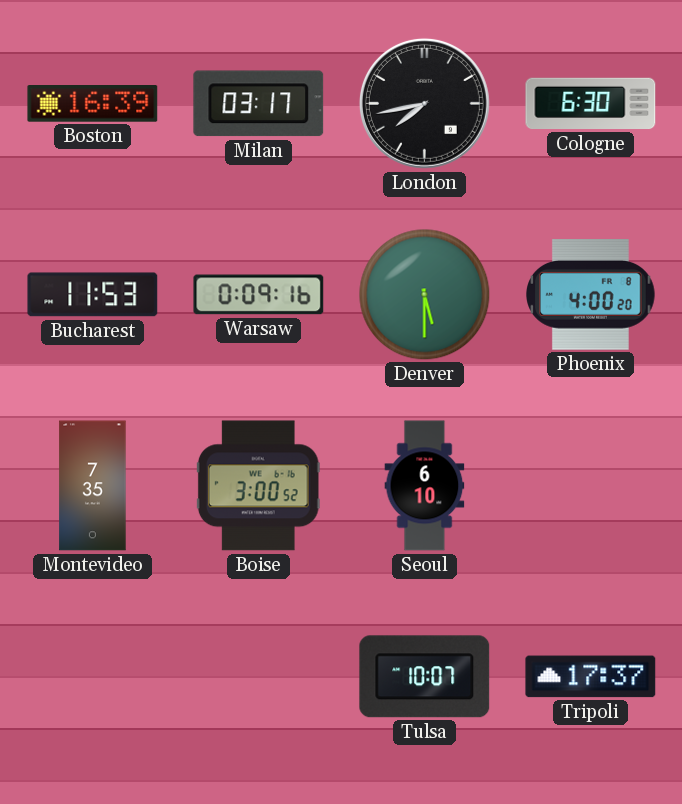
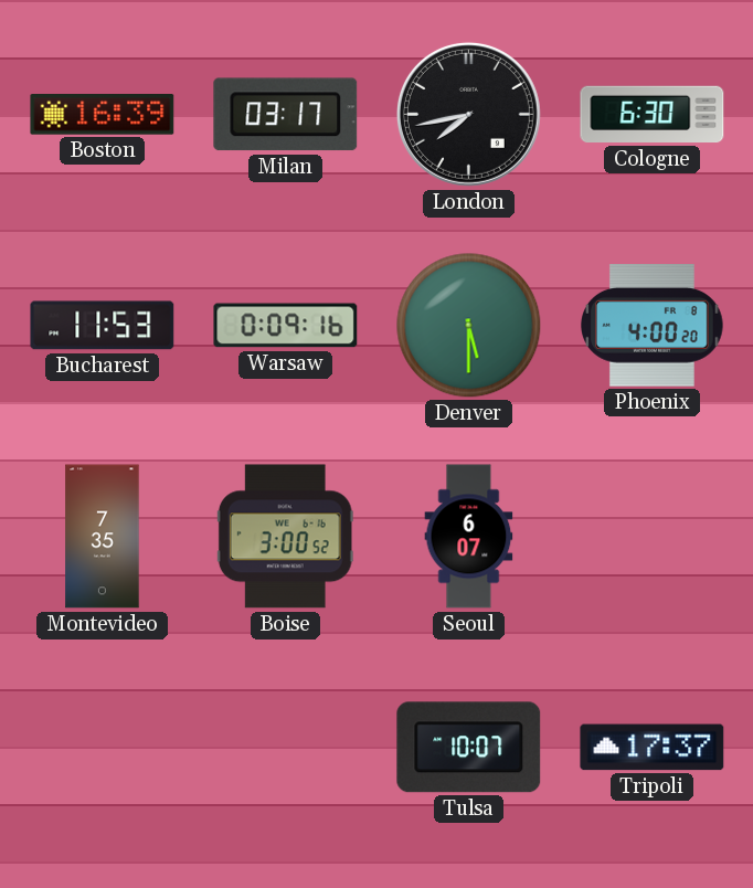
Seoul: 6:10 -> 6:07
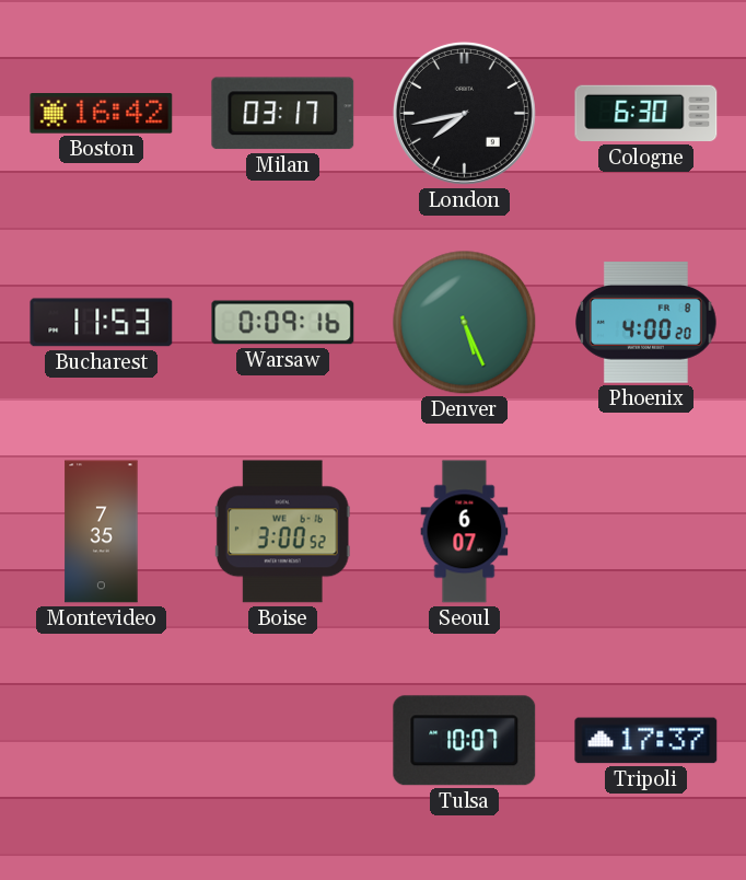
Boston: 16:39 -> 16:42
Denver: 5:30 -> 5:26
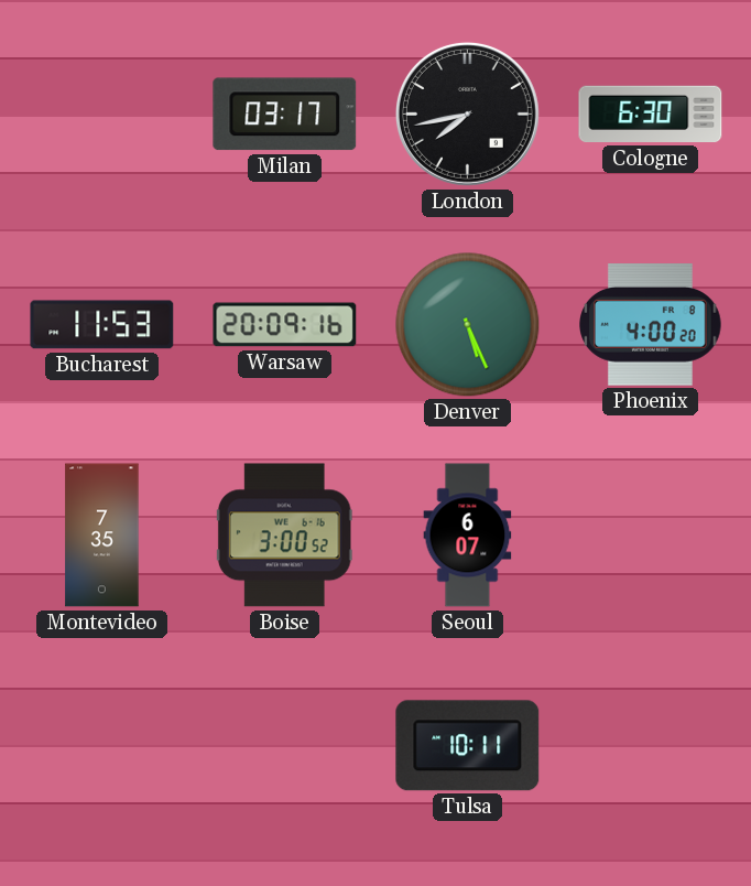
Boston: 16:42 -> none
Warsaw: 0:09 -> 20:09
Tulsa: 10:07 -> 10:11
Tripoli: 17:37 -> none
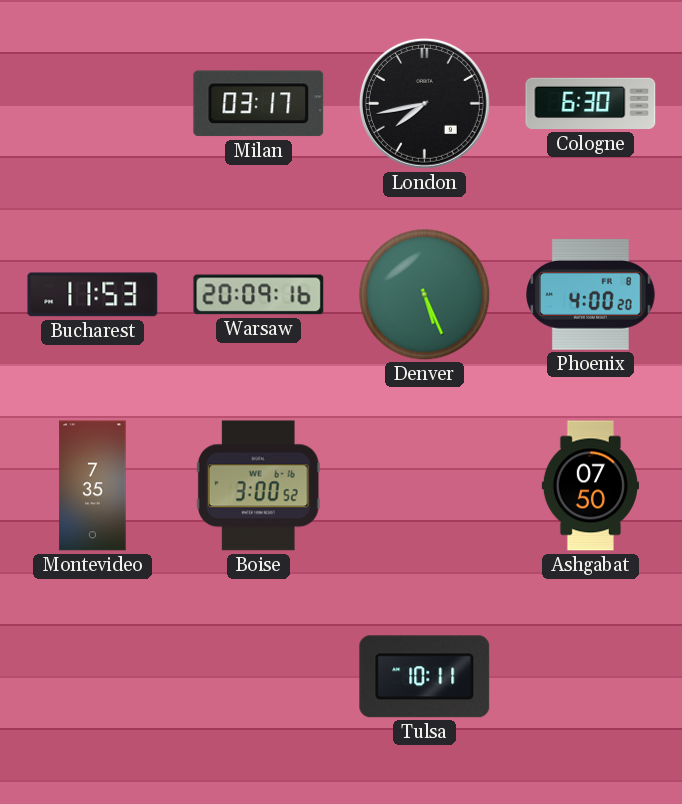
Seoul: 6:07 -> none
Ashgabat: none -> 07:50
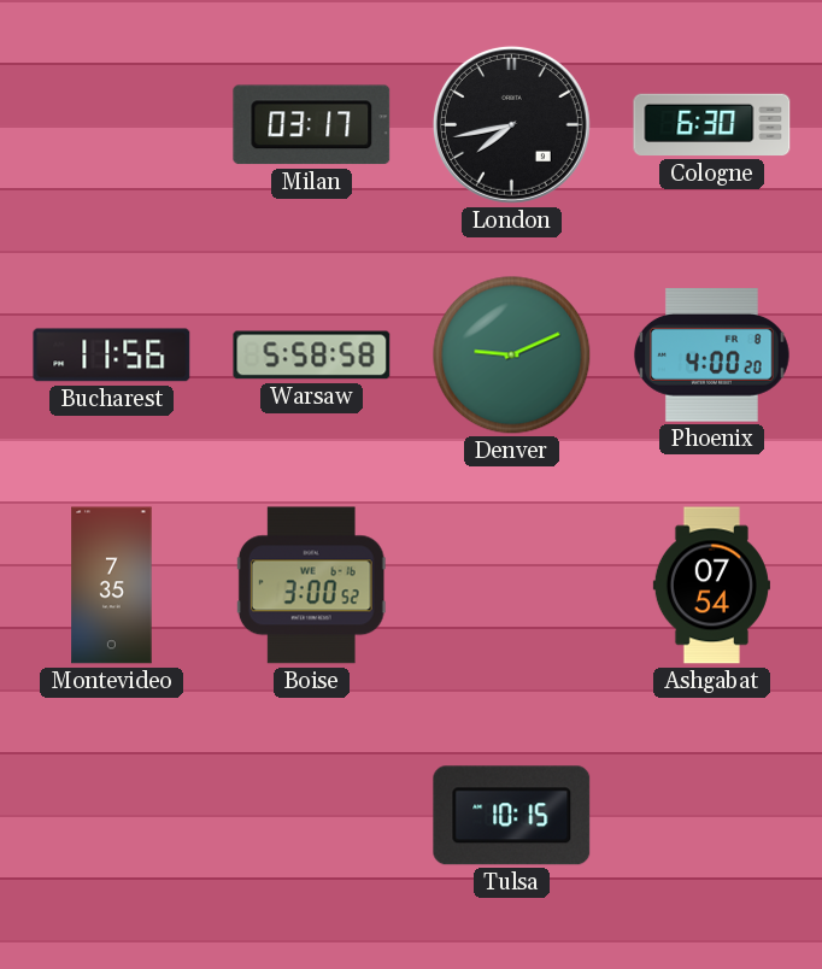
Bucharest: 11:53 -> 11:56
Warsaw: 20:09 -> 5:58
Denver: 5:26 -> 9:11
Ashgabat: 07:50 -> 07:54
Tulsa: 10:11 -> 10:15
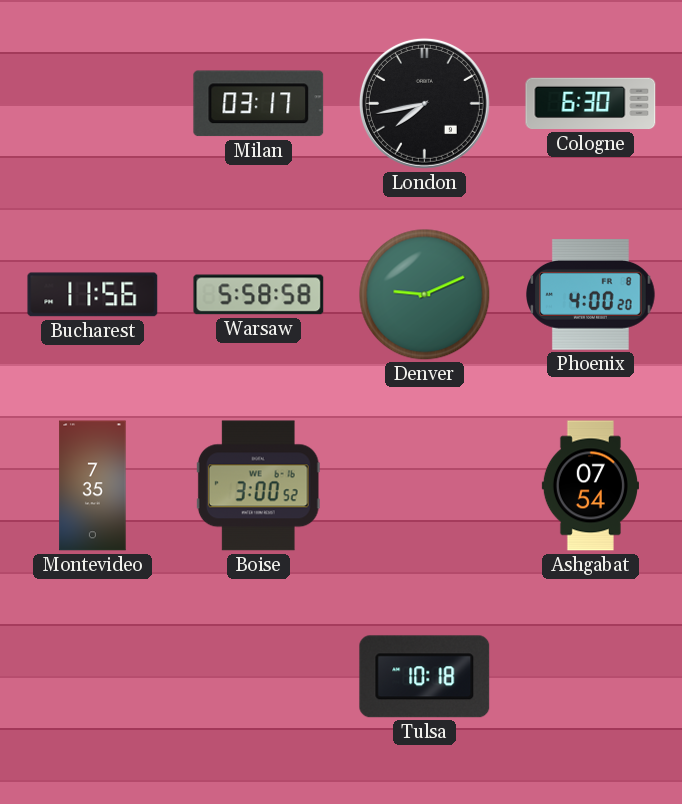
Tulsa: 10:15 -> 10:18
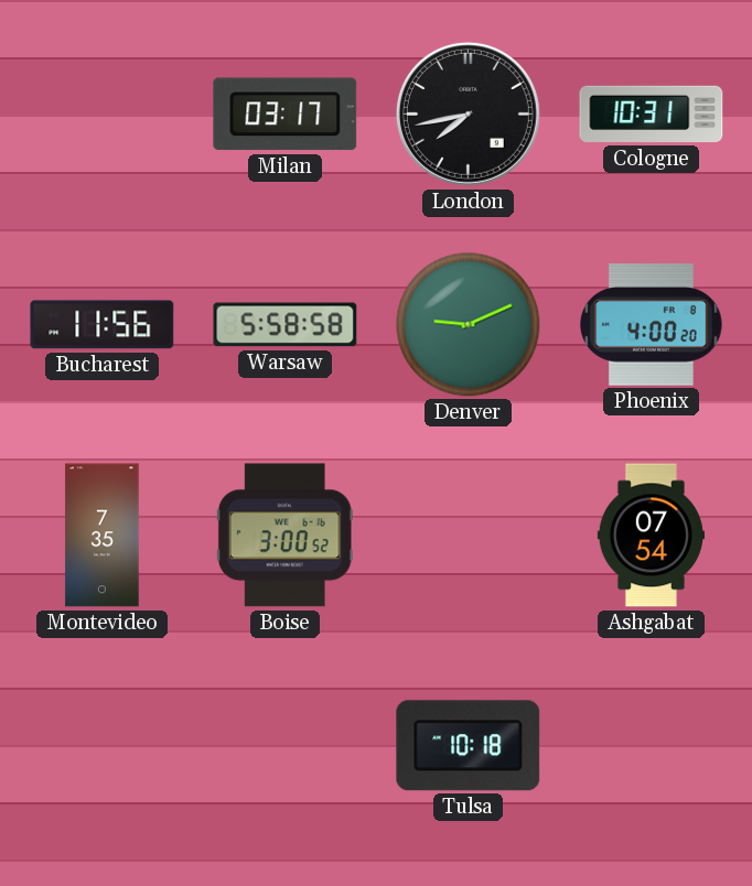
Cologne: 6:30 -> 10:31
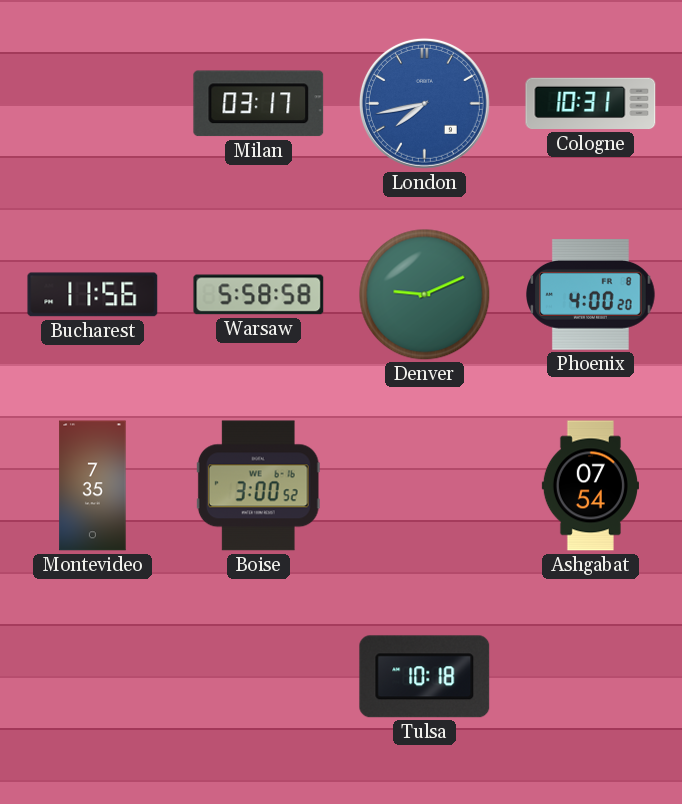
London dial: black -> blue
